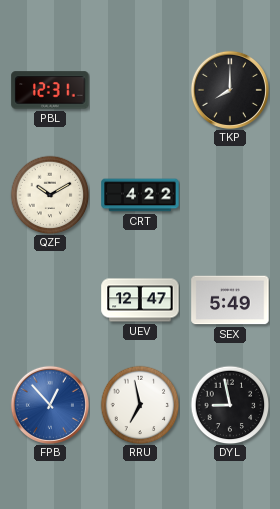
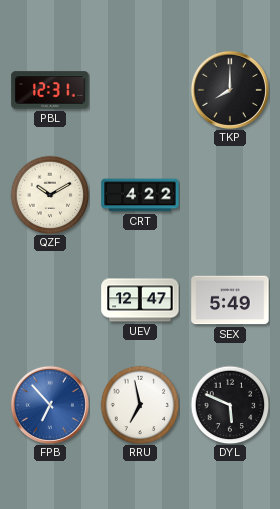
FPB: 12:53 -> 6:53
DYL: 8:58 -> 5:49
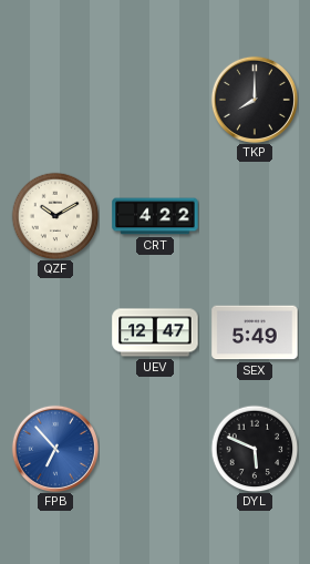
PBL: 12:31 -> none
RRU: 6:58 -> none
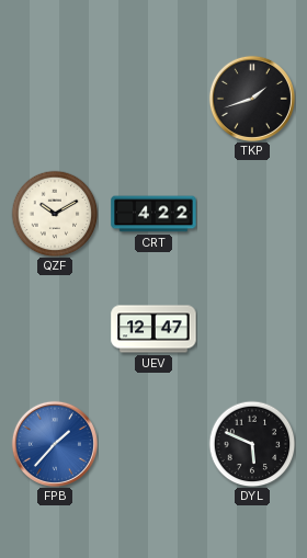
TKP: 8:00 -> 1:42
SEX: 5:49 -> none
FPB: 6:53 -> 1:37
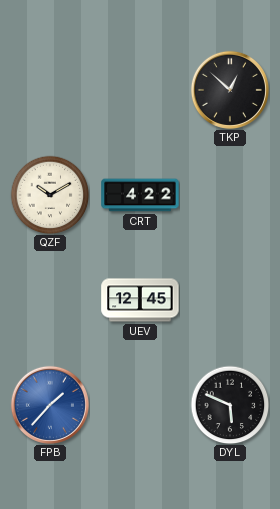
TKP: 1:42 -> 12:52
UEV: 12:47 -> 12:45
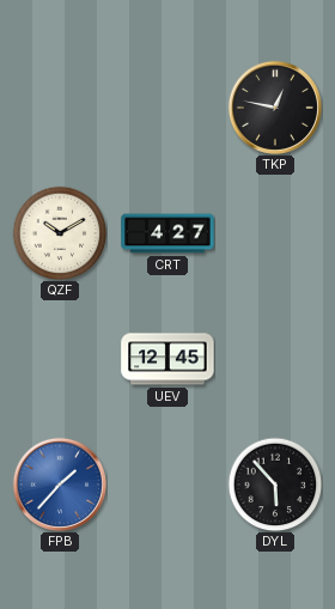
TKP: 12:52 -> 12:47
CRT: 4:22 -> 4:27
DYL: 5:49 -> 5:53
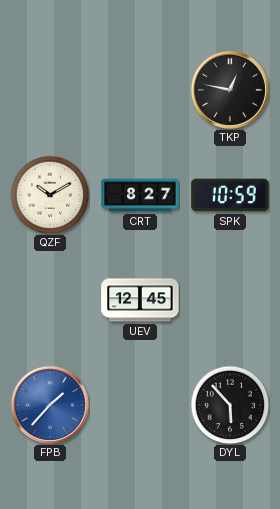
CRT: 4:27 -> 8:27
SPK: none -> 10:59
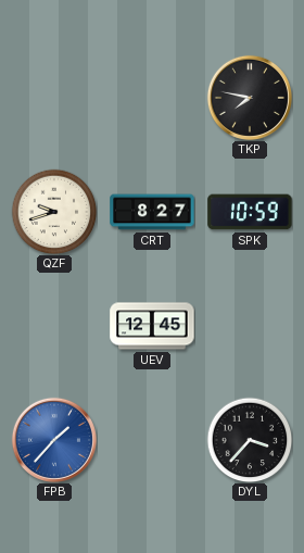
TKP: 12:47 -> 7:47
QZF: 10:10 -> 9:42
DYL: 5:53 -> 3:37
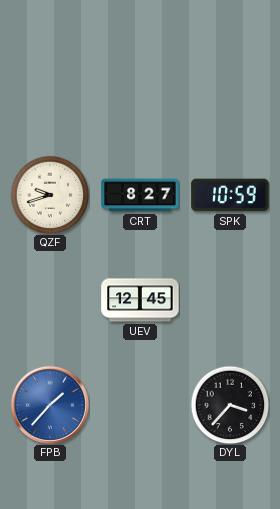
TKP: 7:47 -> none
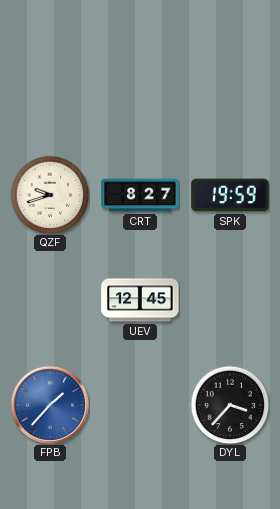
SPK: 10:59 -> 19:59
